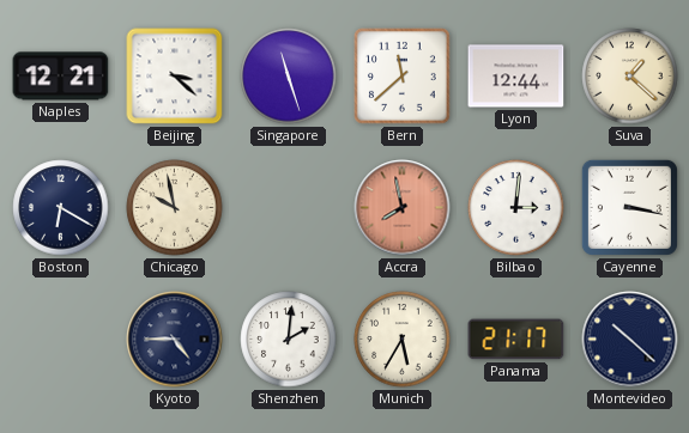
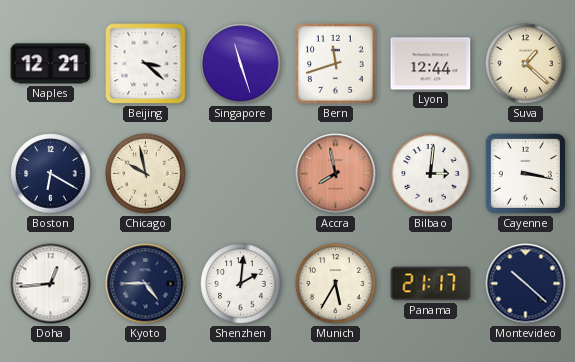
Bern: 11:38 -> 11:42
Doha: none -> 12:44
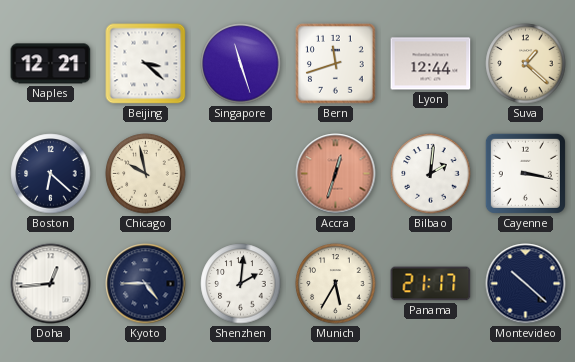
Boston: 6:20 -> 6:22
Accra: 7:58 -> 12:33
Bilbao: 3:01 -> 2:01
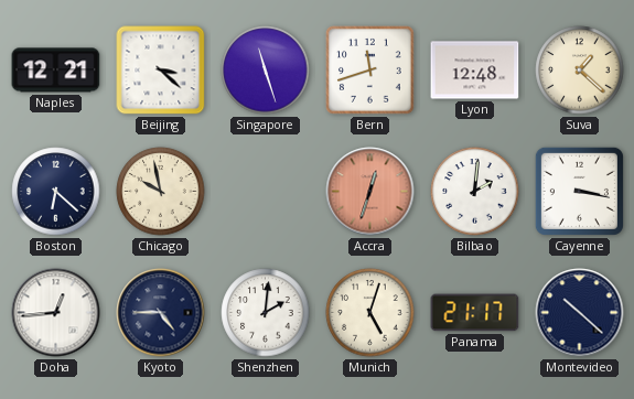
Lyon: 12:44 -> 12:48
Munich: 5:35 -> 5:03
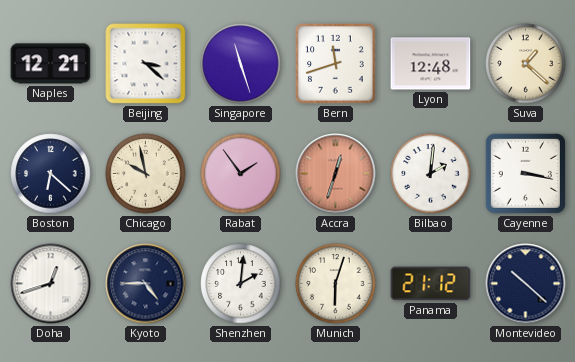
Rabat: none -> 1:54
Doha: 12:44 -> 12:42
Munich: 5:03 -> 6:03
Panama: 21:17 -> 21:12
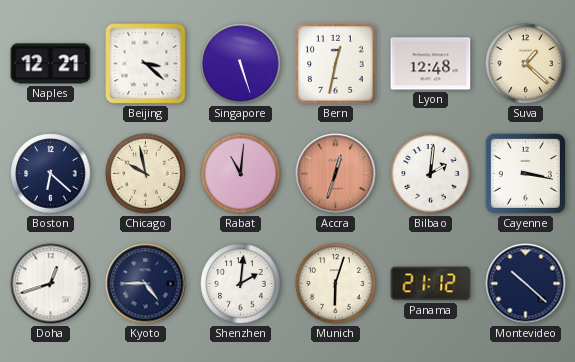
Singapore: 11:27 -> 5:27
Bern: 11:42 -> 12:32
Rabat: 1:54 -> 11:01
